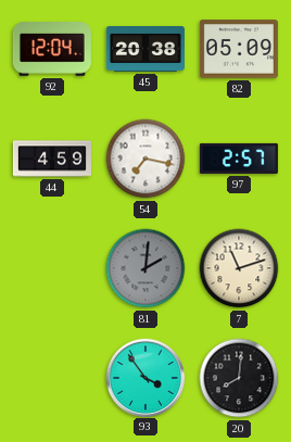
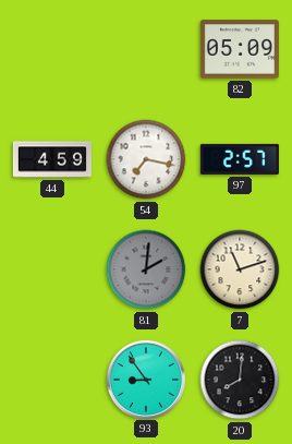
92: 12:04 -> none
45: 20:38 -> none
93: 3:54 -> 8:54
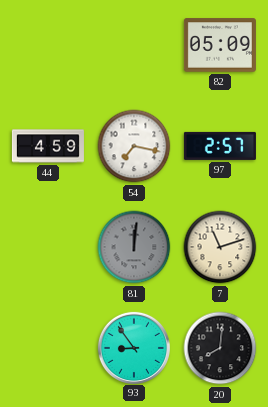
81: 2:01 -> 12:01
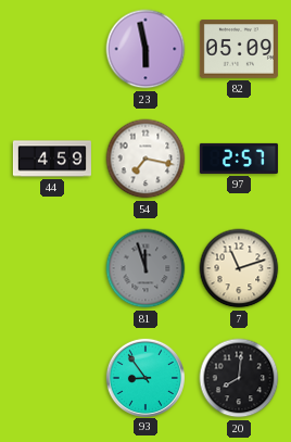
23: none -> 5:58
81: 12:01 -> 11:57
